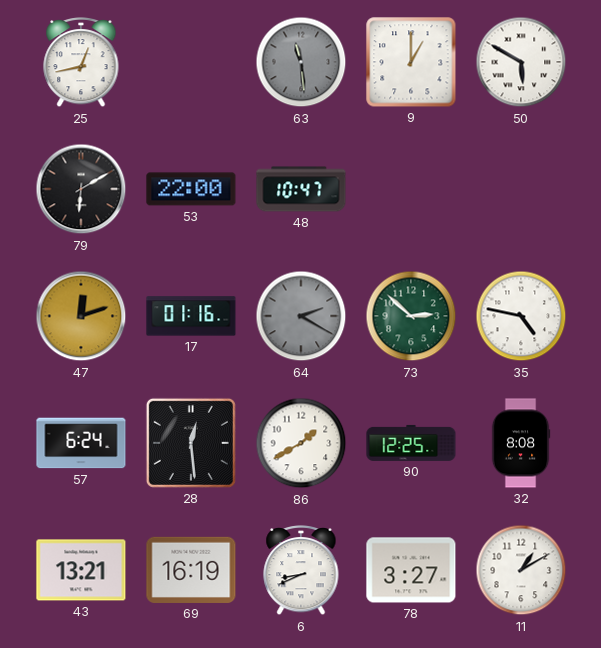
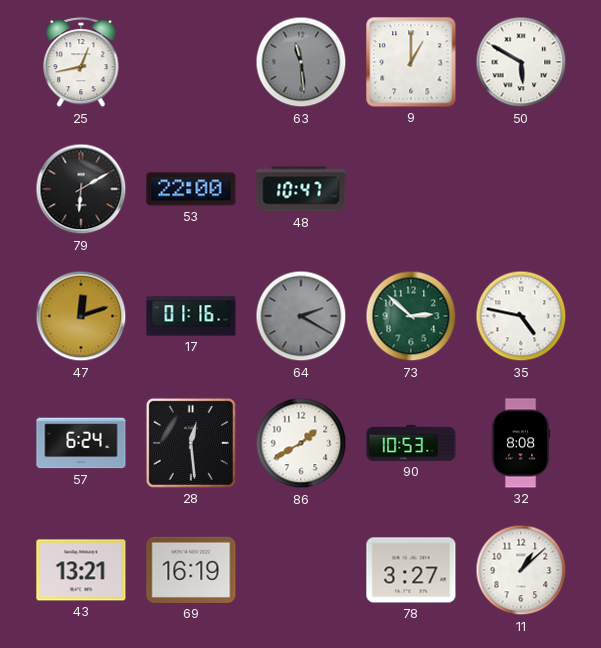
90: 12:25 -> 10:53
6: 8:41 -> none
11: 1:10 -> 1:08
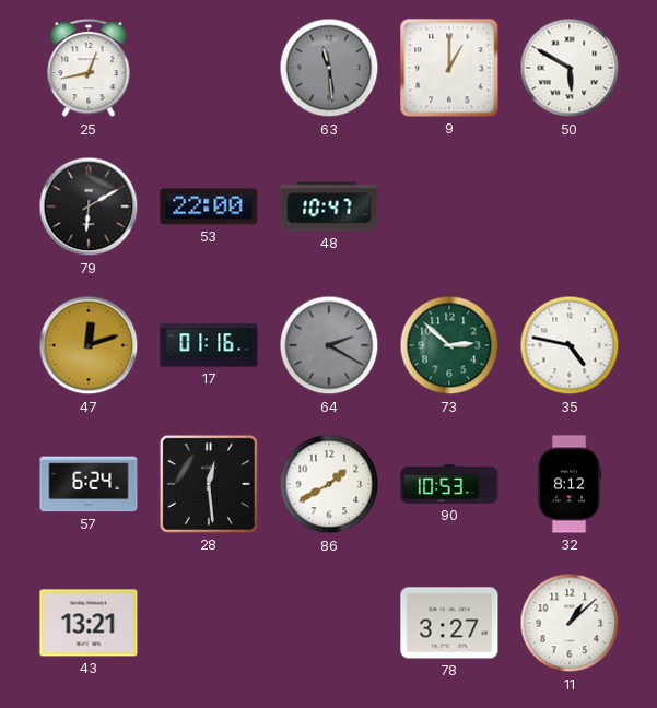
32: 8:08 -> 8:12
69: 16:19 -> none
